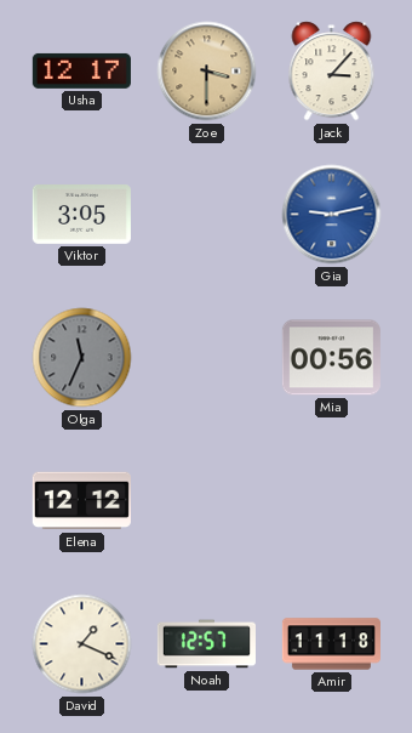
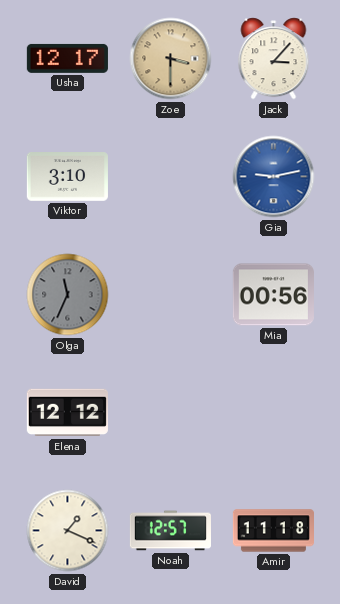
Viktor: 3:05 -> 3:10
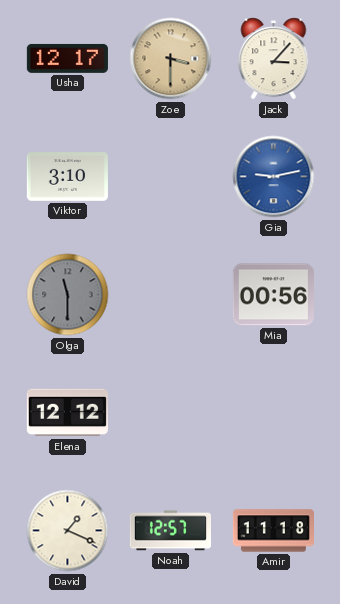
Olga: 11:34 -> 11:30
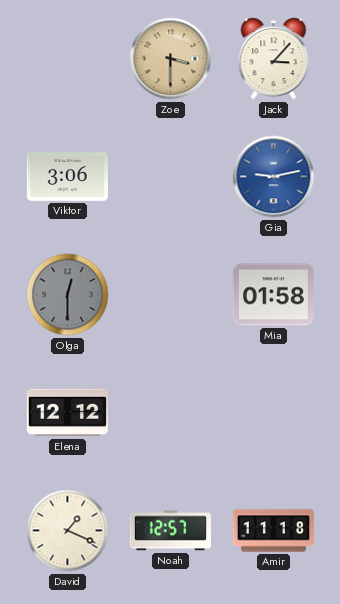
Usha: 12:17 -> none
Viktor: 3:10 -> 3:06
Olga: 11:30 -> 12:30
Mia: 00:56 -> 01:58
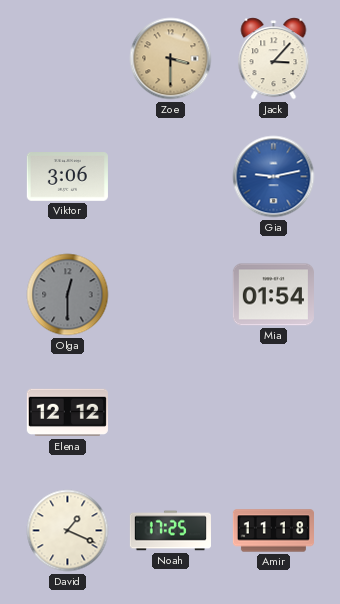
Mia: 01:58 -> 01:54
Noah: 12:57 -> 17:25
